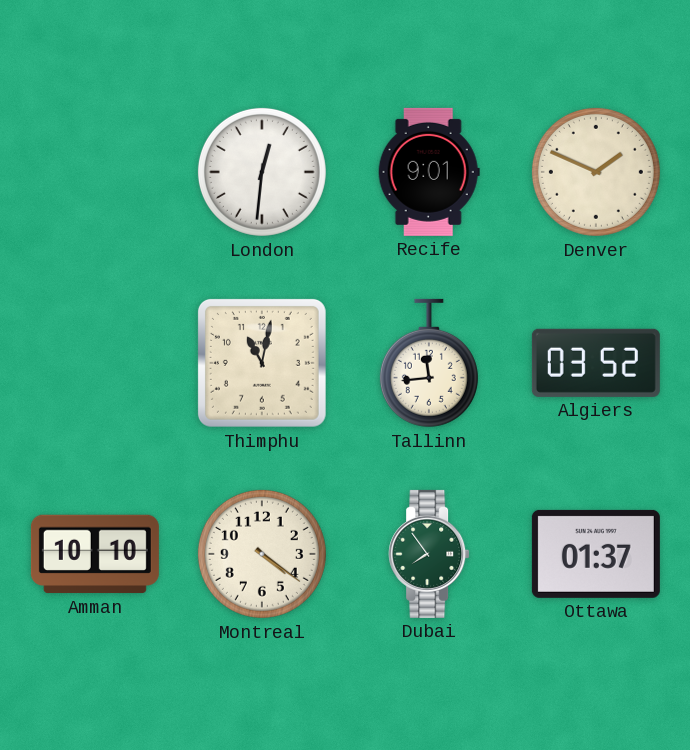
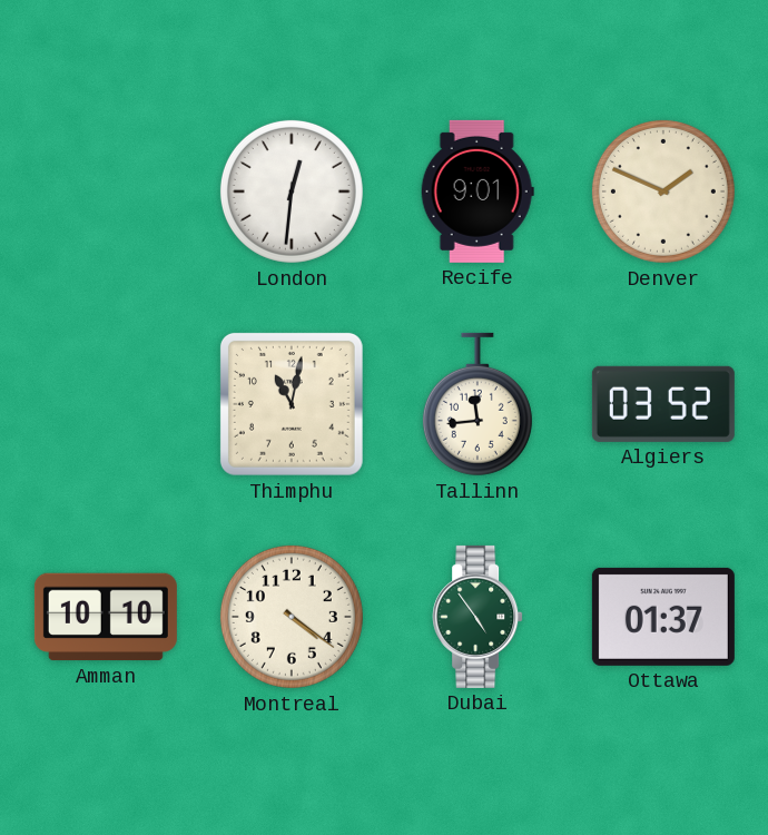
Dubai: 7:54 -> 4:54
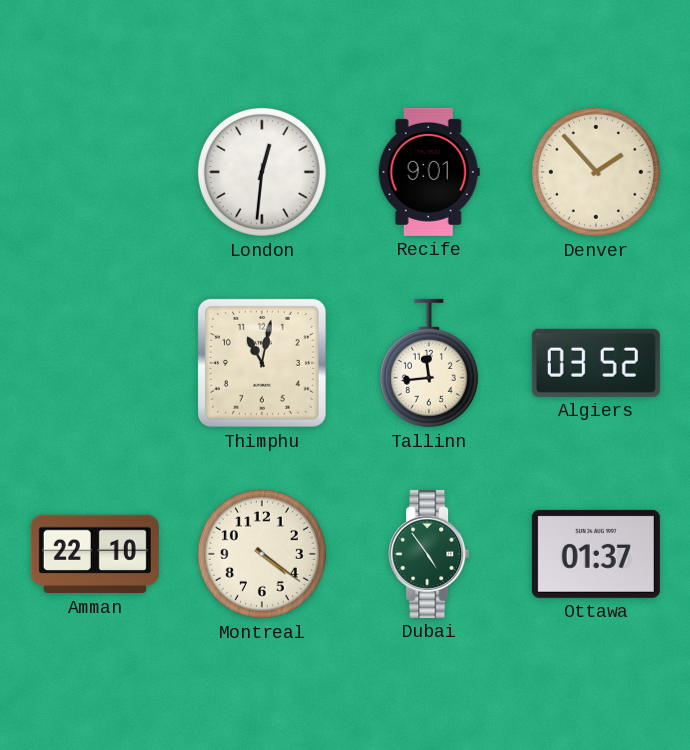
Denver: 1:49 -> 1:53
Amman: 10:10 -> 22:10
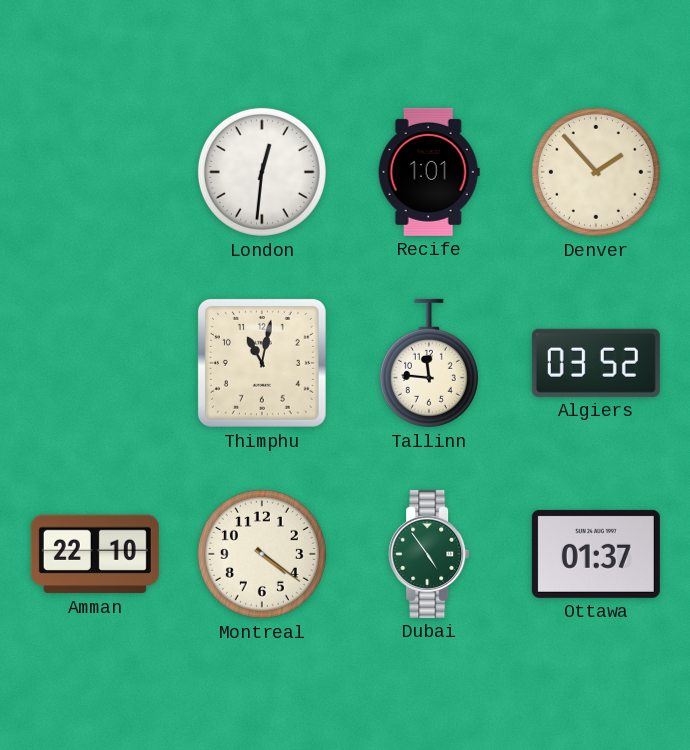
Recife: 9:01 -> 1:01
Tallinn: 11:44 -> 11:46
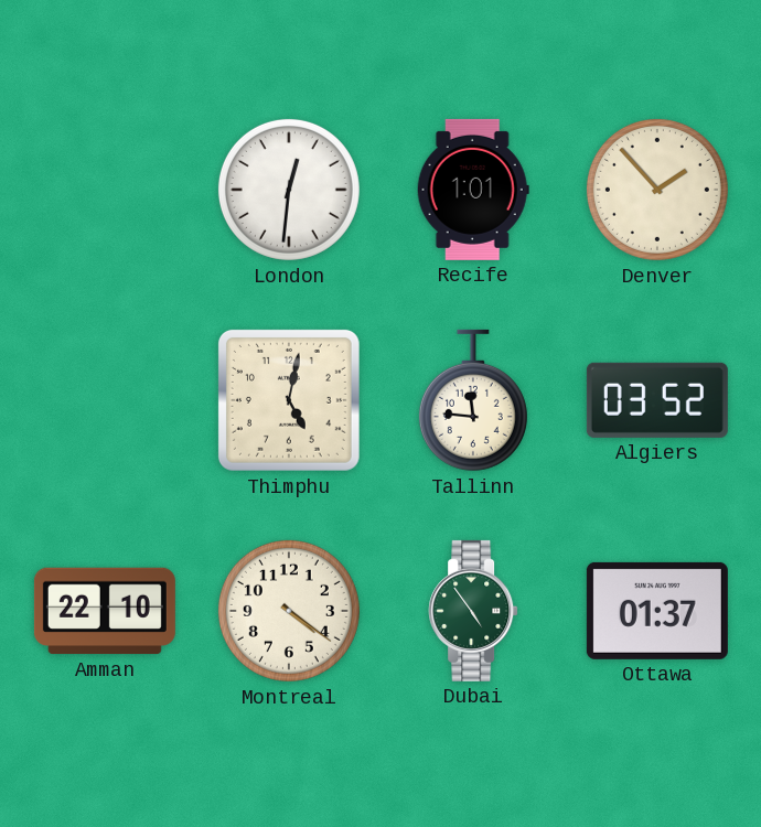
Thimphu: 11:02 -> 5:02
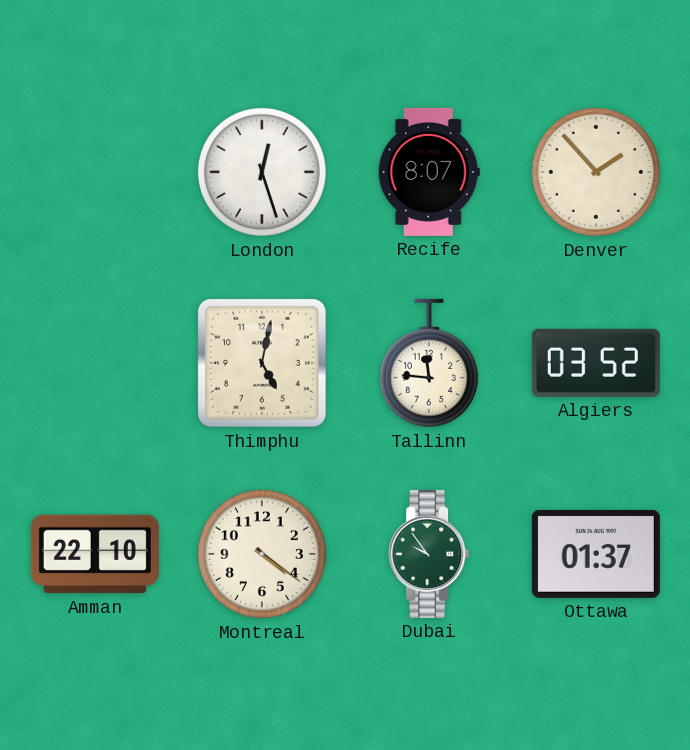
London: 12:31 -> 12:27
Recife: 1:01 -> 8:07
Dubai: 4:54 -> 9:54
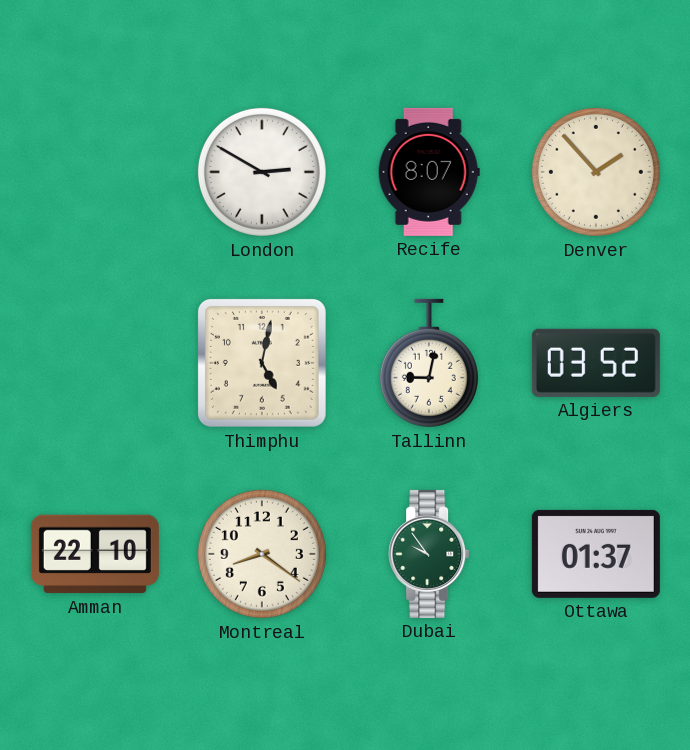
London: 12:27 -> 2:50
Tallinn: 11:46 -> 9:02
Montreal: 4:21 -> 8:21
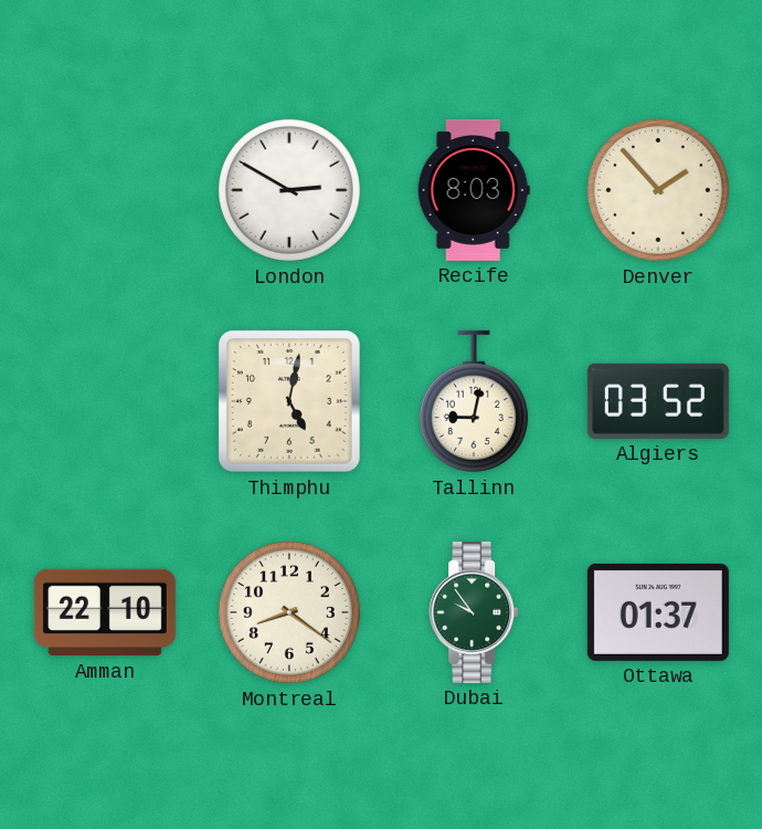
Recife: 8:07 -> 8:03
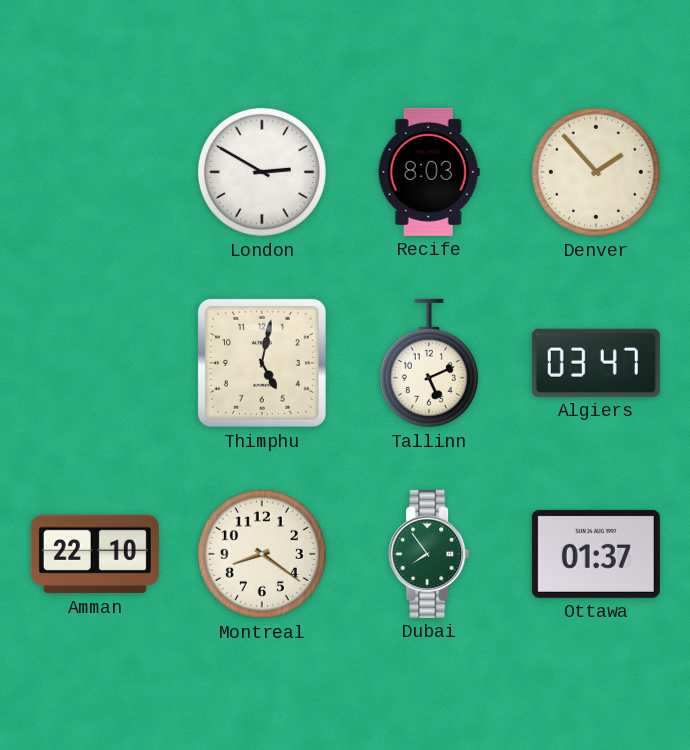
Tallinn: 9:02 -> 5:11
Algiers: 03:52 -> 03:47
Dubai: 9:54 -> 7:54
